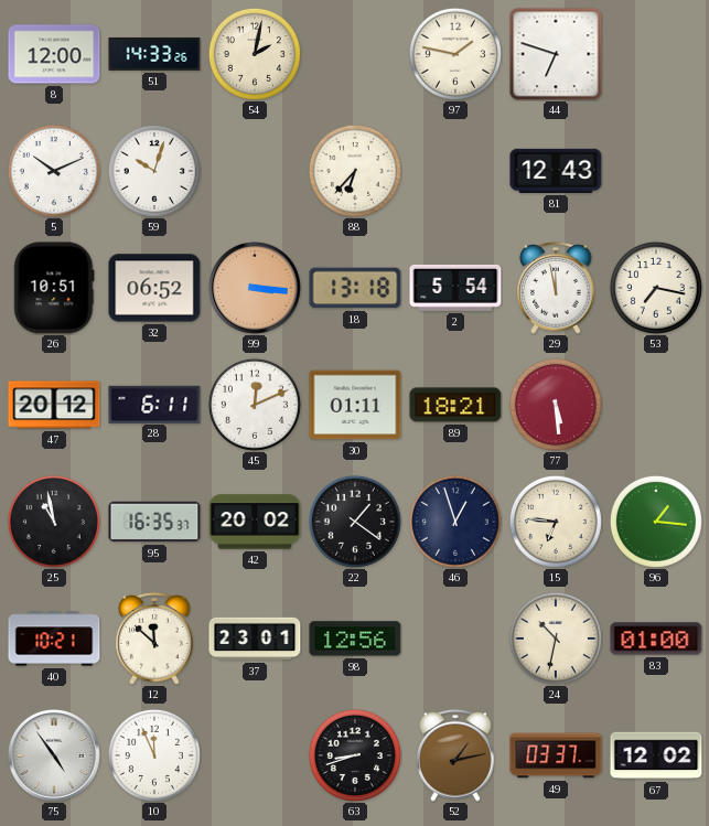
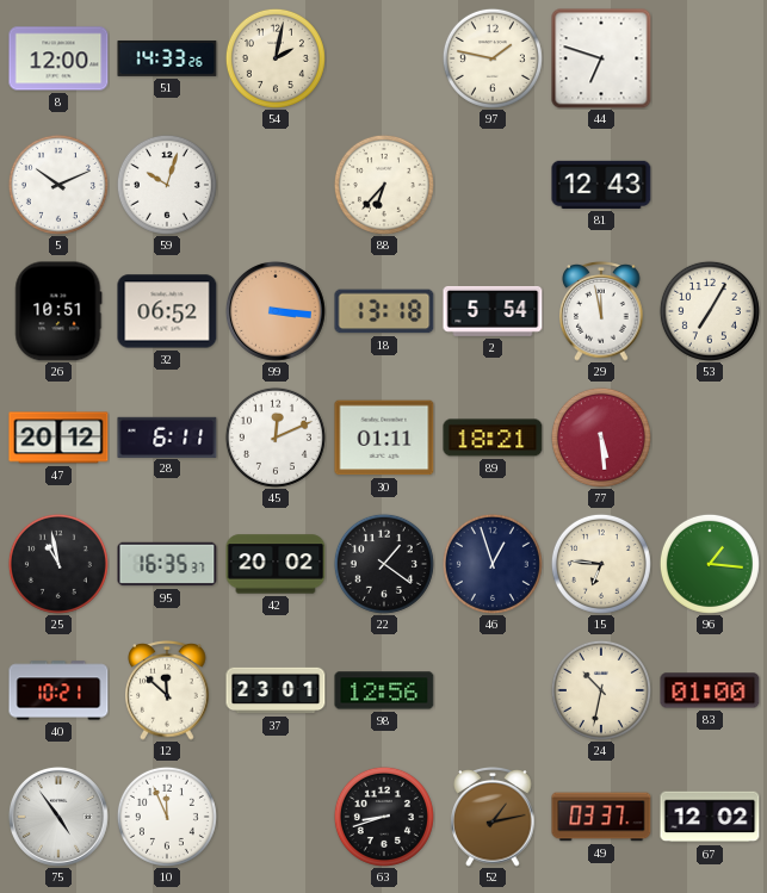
53: 7:17 -> 7:05
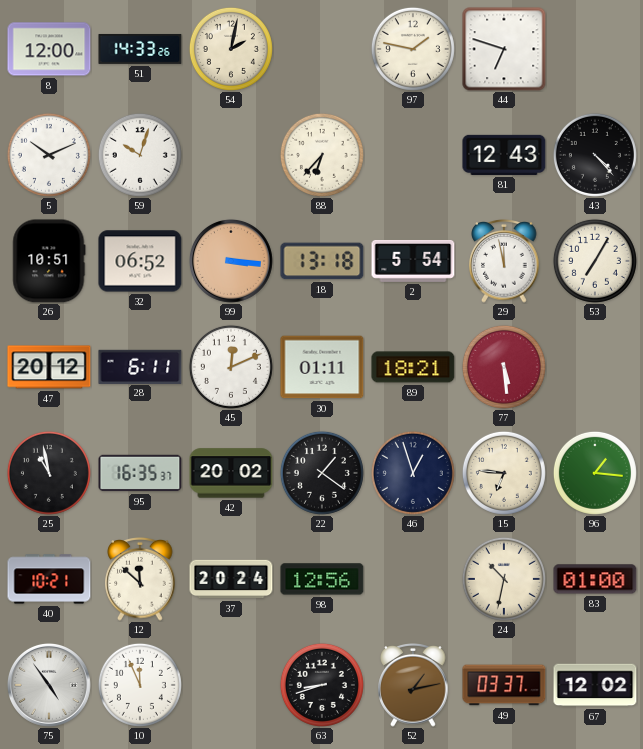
43: none -> 4:23
37: 23:01 -> 20:24
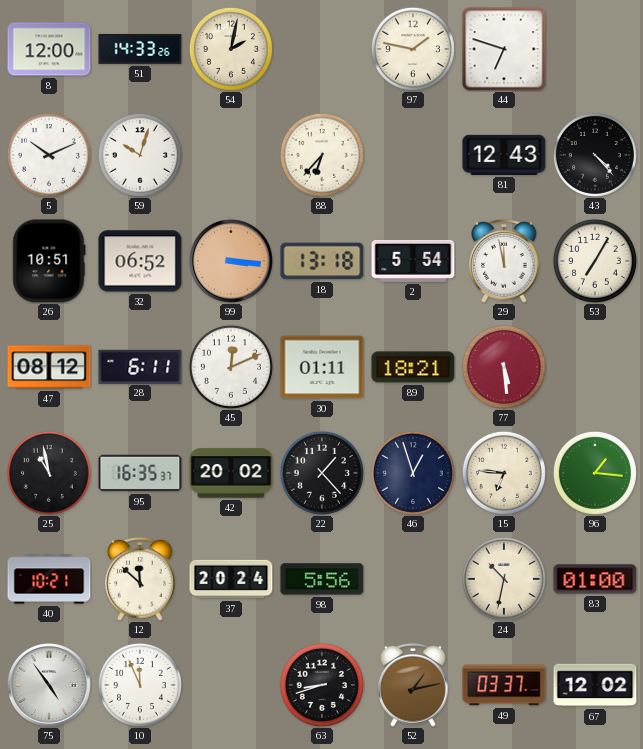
47: 20:12 -> 08:12
22: 1:21 -> 1:23
98: 12:56 -> 5:56
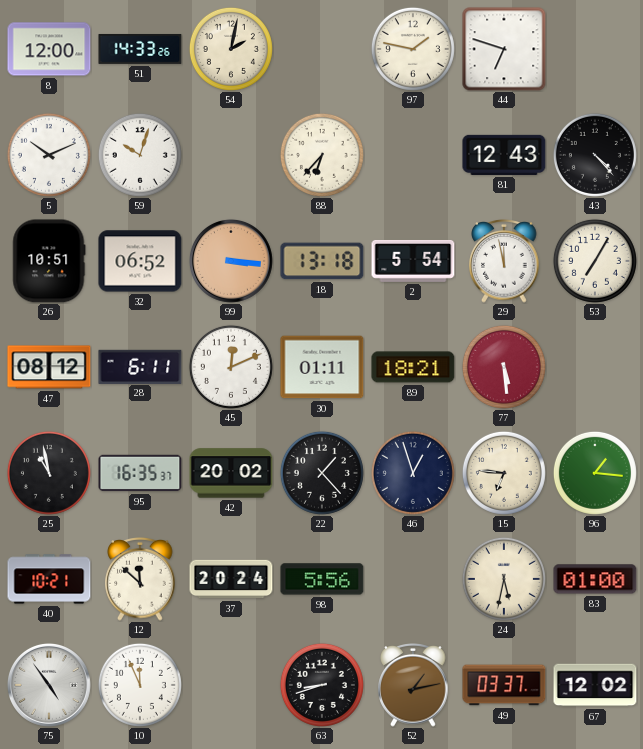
24: 10:32 -> 5:32
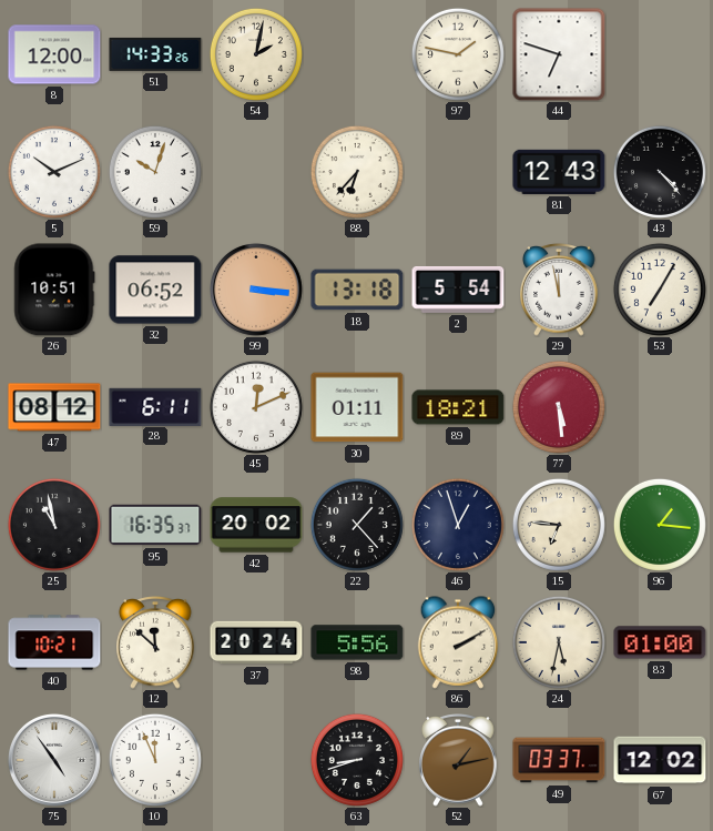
86: none -> 2:10
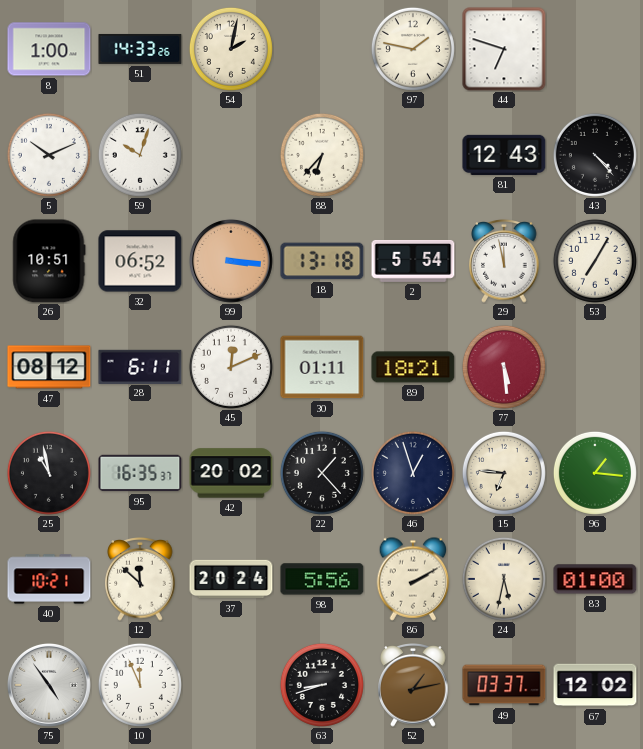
8: 12:00 -> 1:00
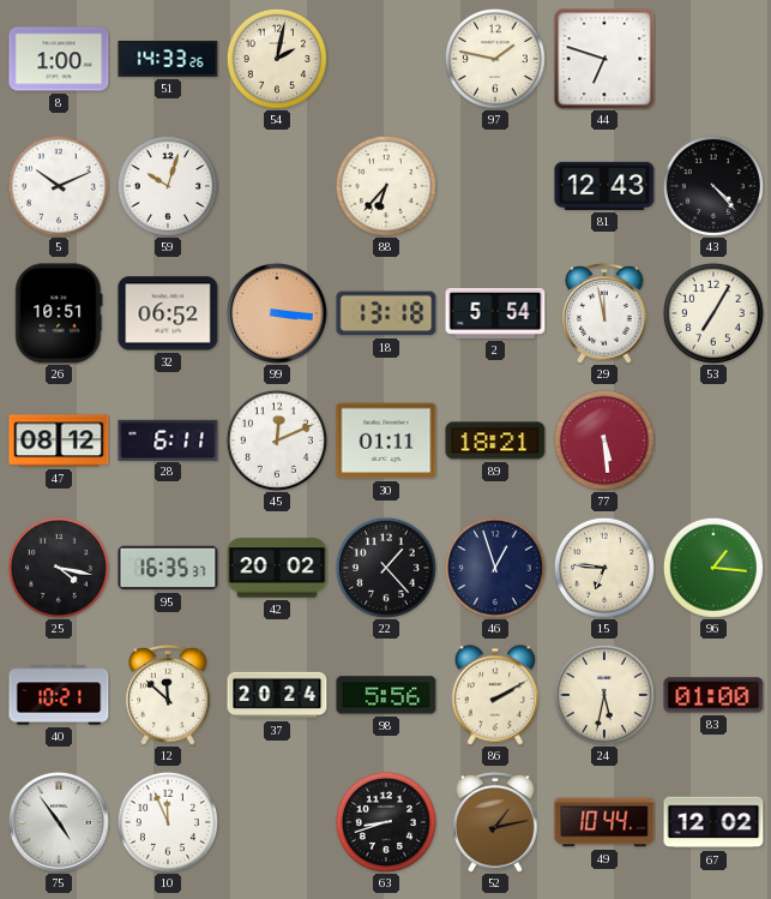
25: 10:58 -> 4:17
49: 03:37 -> 10:44
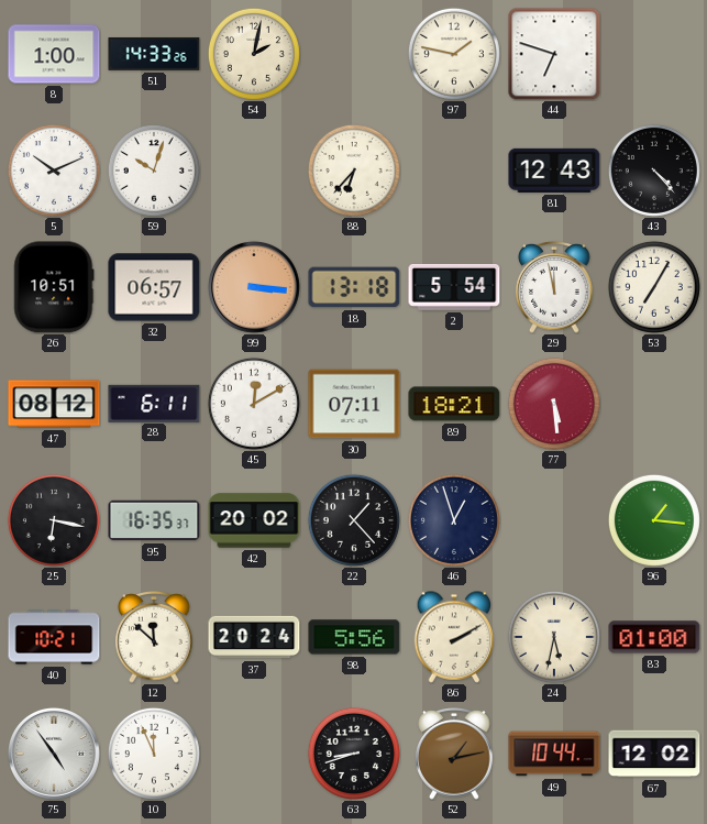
32: 06:52 -> 06:57
45: 12:11 -> 12:10
30: 01:11 -> 07:11
25: 4:17 -> 6:17
15: 6:46 -> none
